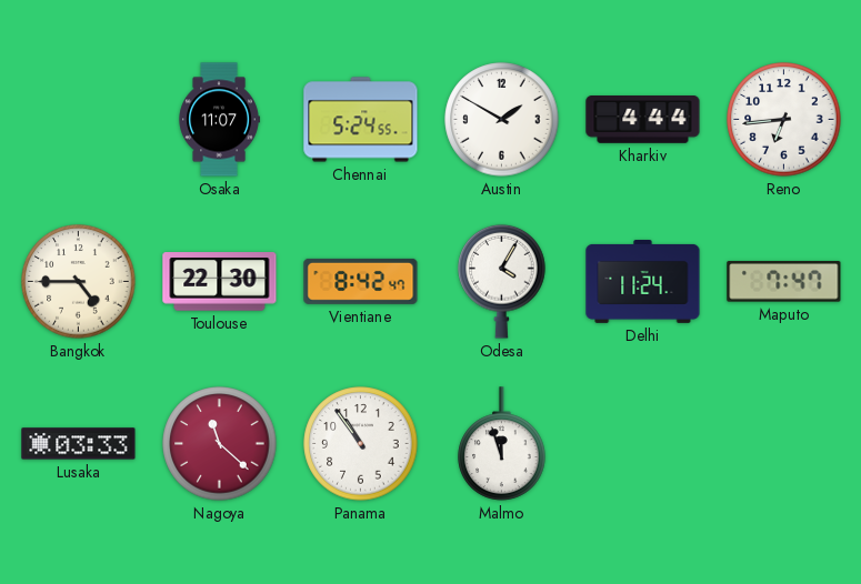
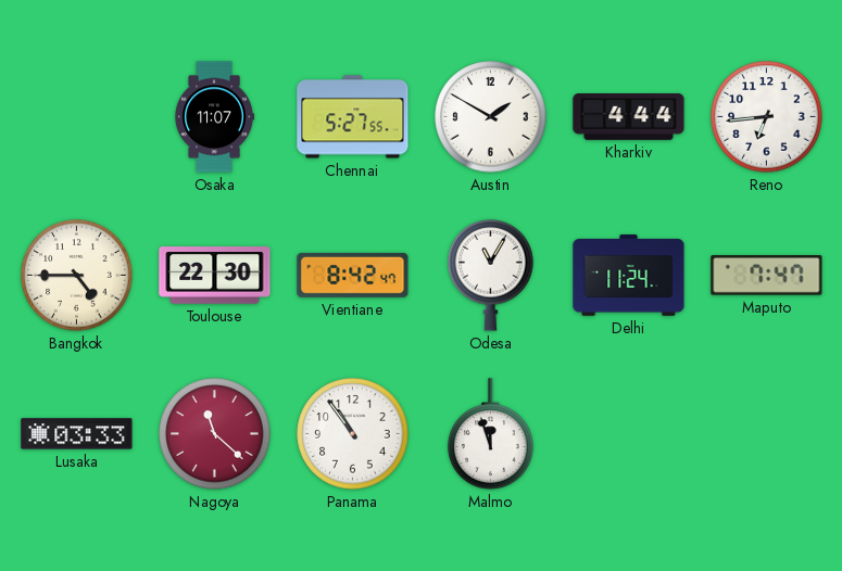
Chennai: 5:24 -> 5:27
Odesa: 4:05 -> 11:05
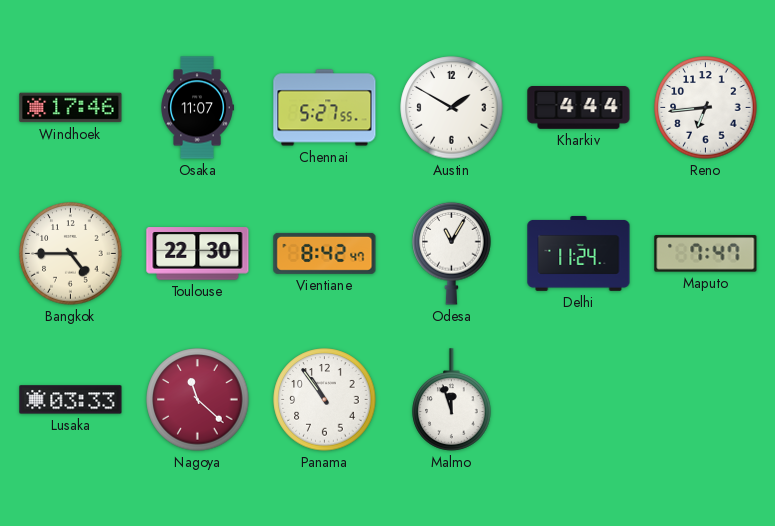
Windhoek: none -> 17:46
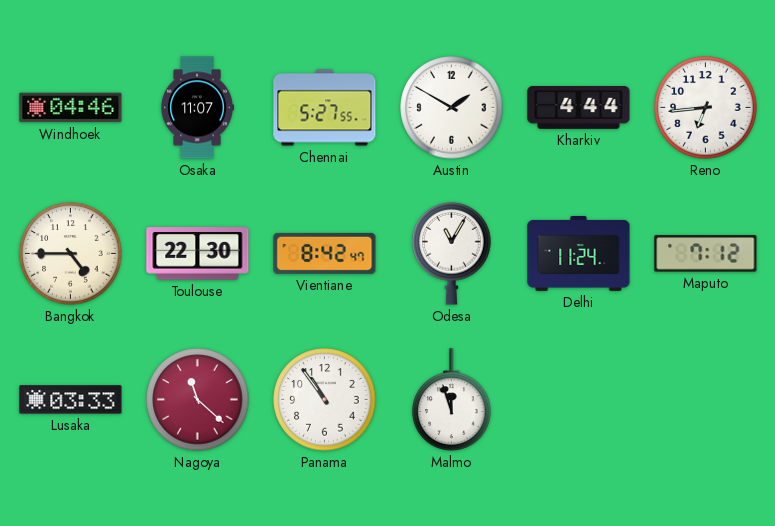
Windhoek: 17:46 -> 04:46
Maputo: 7:47 -> 7:12
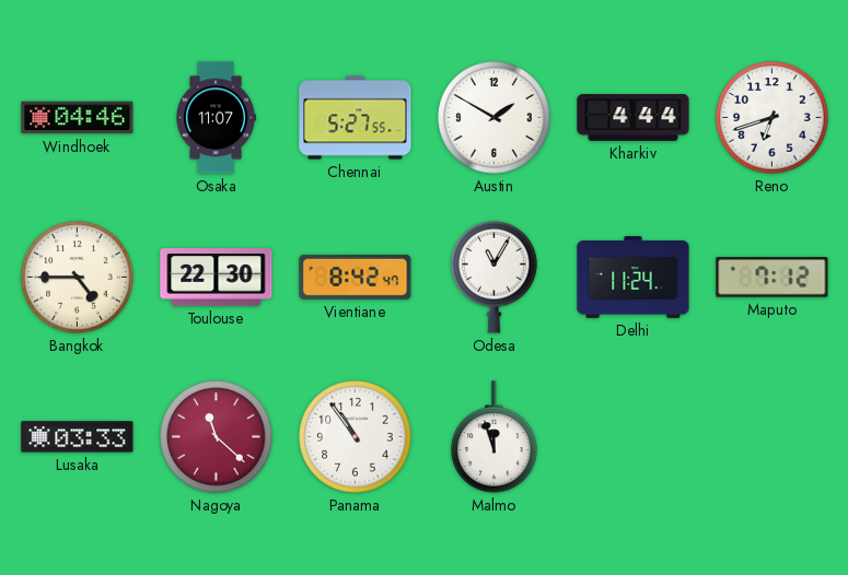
Reno: 6:44 -> 6:42
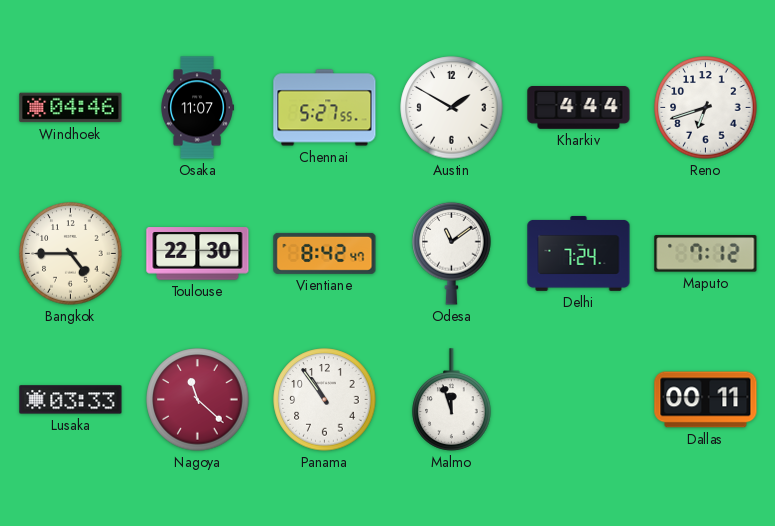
Odesa: 11:05 -> 11:09
Delhi: 11:24 -> 7:24
Dallas: none -> 00:11
